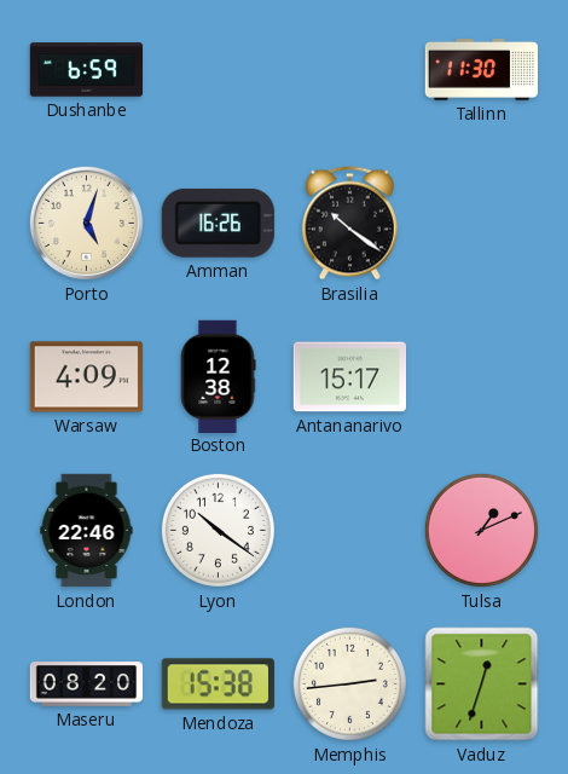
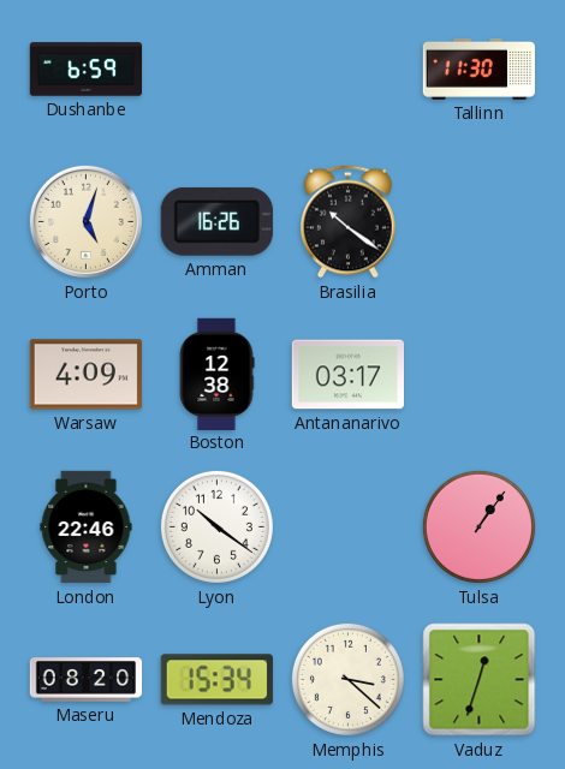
Antananarivo: 15:17 -> 03:17
Tulsa: 1:11 -> 1:06
Mendoza: 15:38 -> 15:34
Memphis: 2:44 -> 3:22
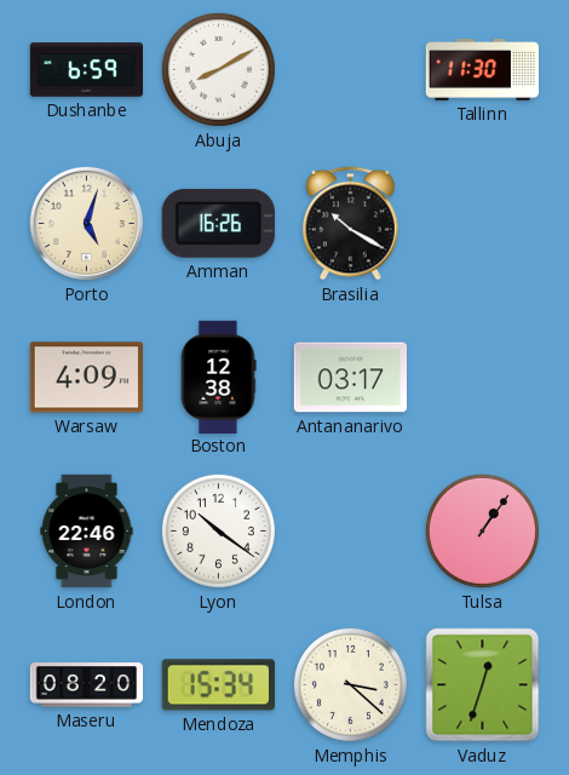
Abuja: none -> 8:10
Brasilia: 10:21 -> 10:20
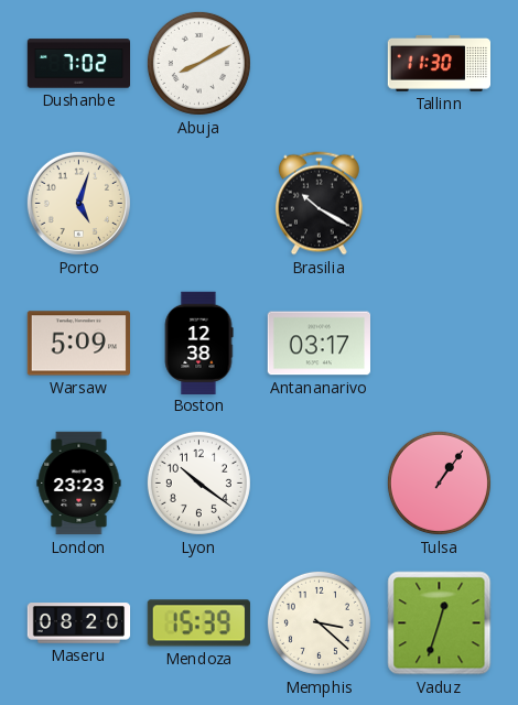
Dushanbe: 6:59 -> 7:02
Amman: 16:26 -> none
Warsaw: 4:09 -> 5:09
London: 22:46 -> 23:23
Mendoza: 15:34 -> 15:39
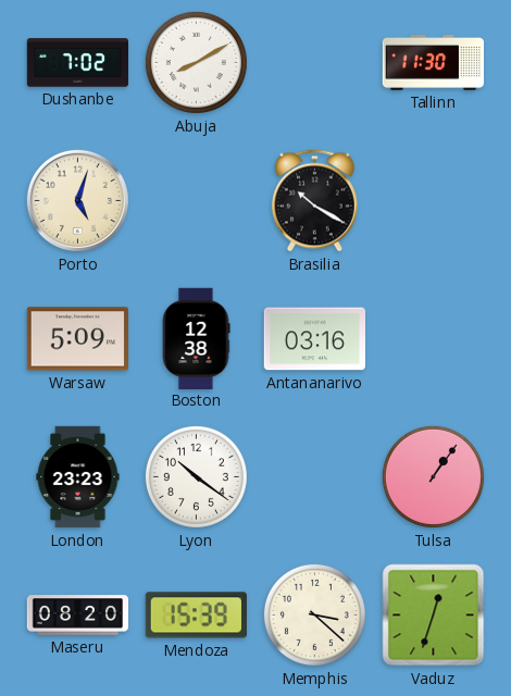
Antananarivo: 03:17 -> 03:16
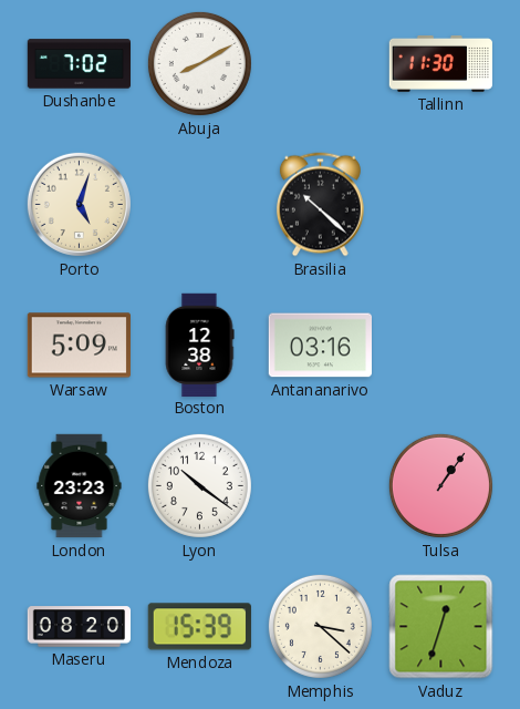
Brasilia: 10:20 -> 10:22
